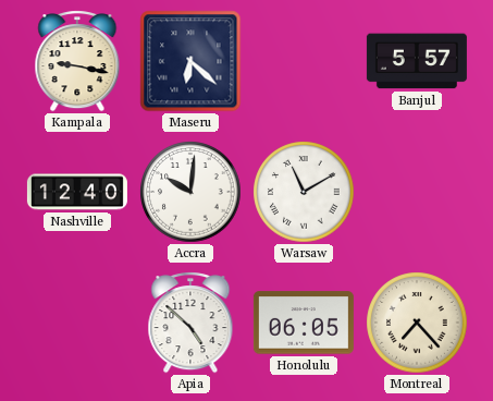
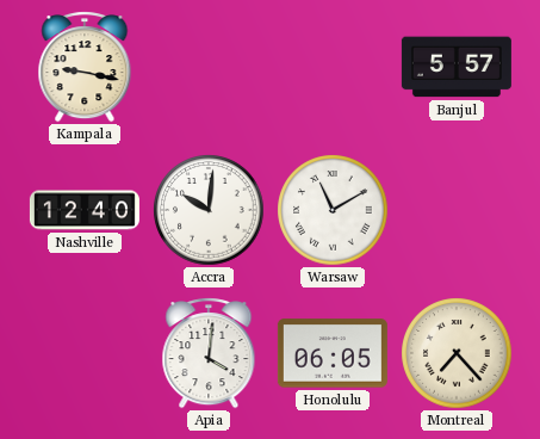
Maseru: 6:22 -> none
Apia: 4:52 -> 4:01
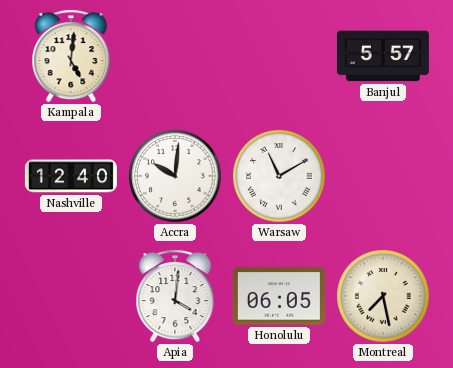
Kampala: 9:17 -> 5:01
Montreal: 7:23 -> 7:28
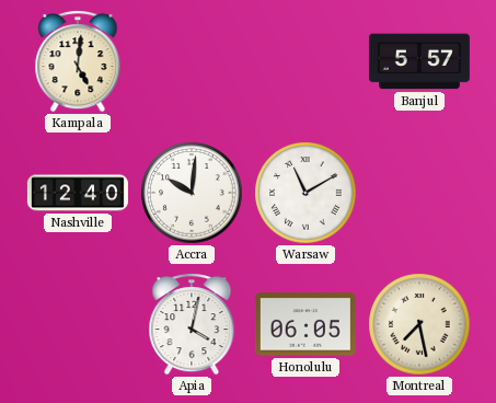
Apia: 4:01 -> 4:02
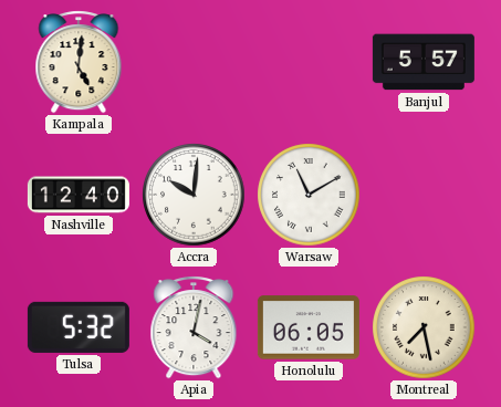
Tulsa: none -> 5:32
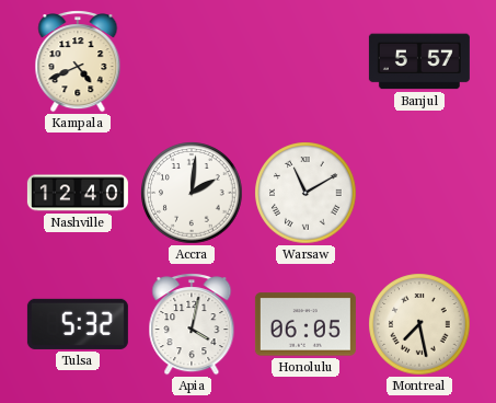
Kampala: 5:01 -> 4:41
Accra: 10:01 -> 2:01
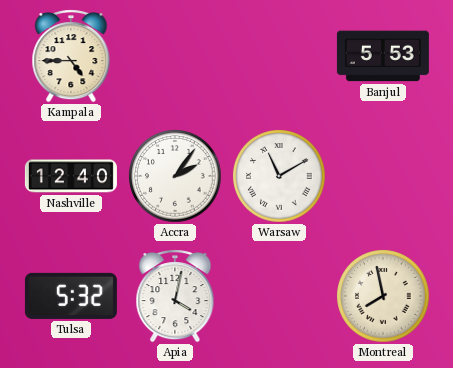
Kampala: 4:41 -> 4:45
Banjul: 5:57 -> 5:53
Accra: 2:01 -> 2:06
Honolulu: 06:05 -> none
Montreal: 7:28 -> 7:58
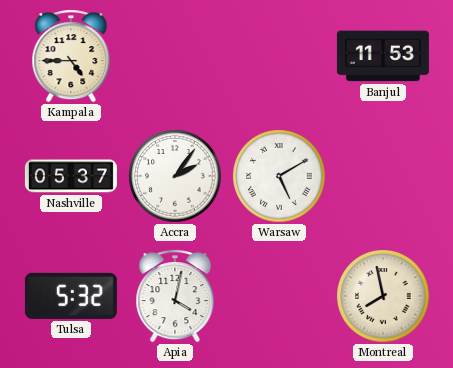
Banjul: 5:53 -> 11:53
Nashville: 12:40 -> 05:37
Warsaw: 11:10 -> 5:10
